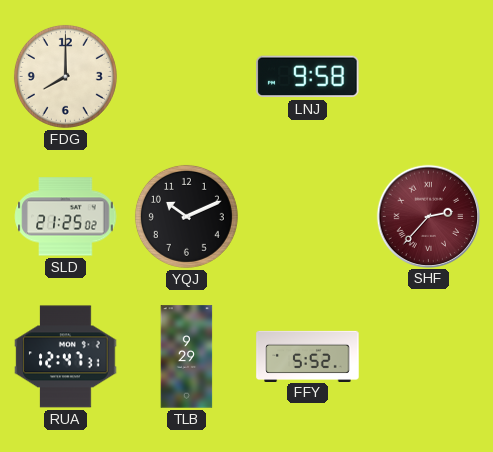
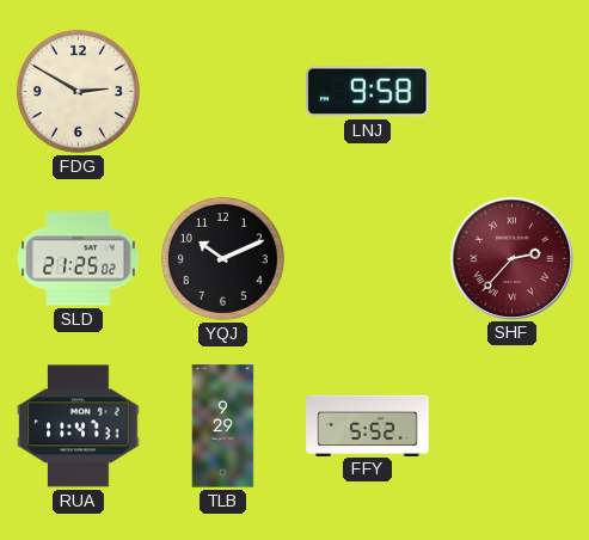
FDG: 8:00 -> 2:50
RUA: 12:47 -> 11:47
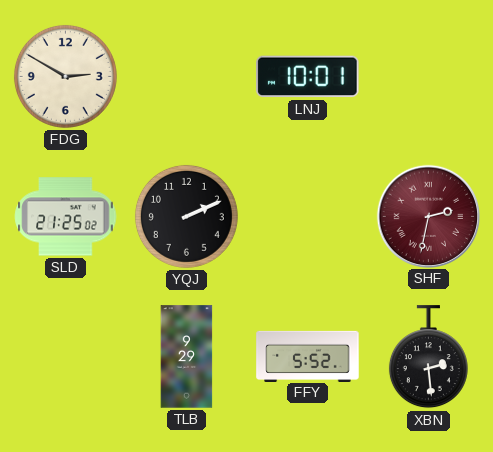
LNJ: 9:58 -> 10:01
YQJ: 10:11 -> 2:11
SHF: 2:37 -> 2:32
RUA: 11:47 -> none
XBN: none -> 2:29
